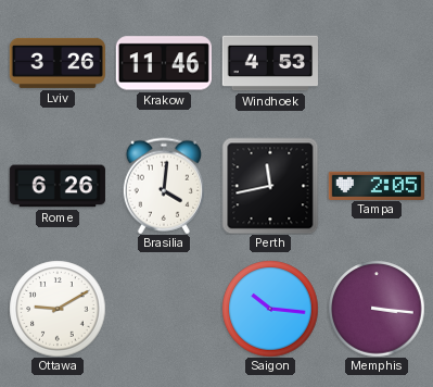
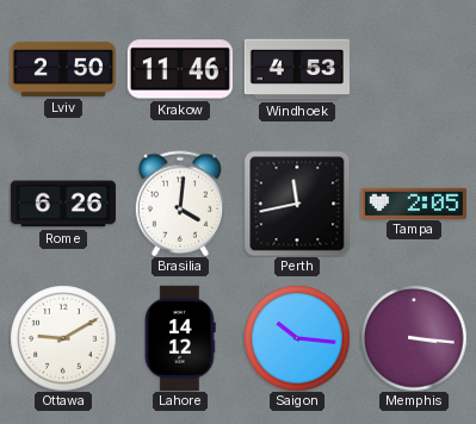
Lviv: 3:26 -> 2:50
Lahore: none -> 14:12
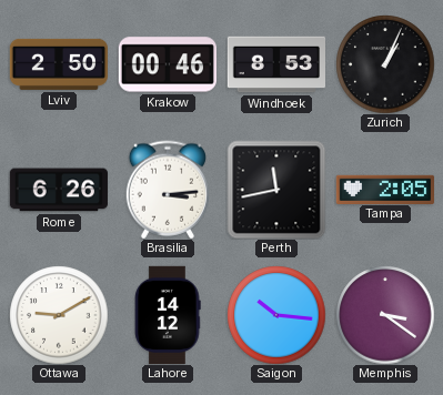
Krakow: 11:46 -> 00:46
Windhoek: 4:53 -> 8:53
Zurich: none -> 1:04
Brasilia: 4:01 -> 3:14
Memphis: 3:16 -> 3:21
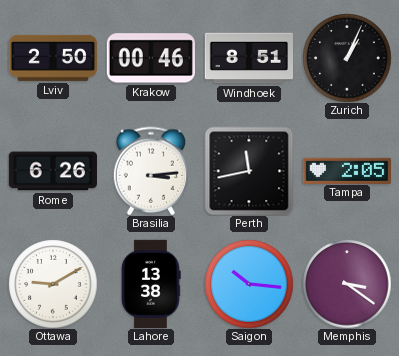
Windhoek: 8:53 -> 8:51
Lahore: 14:12 -> 13:38
